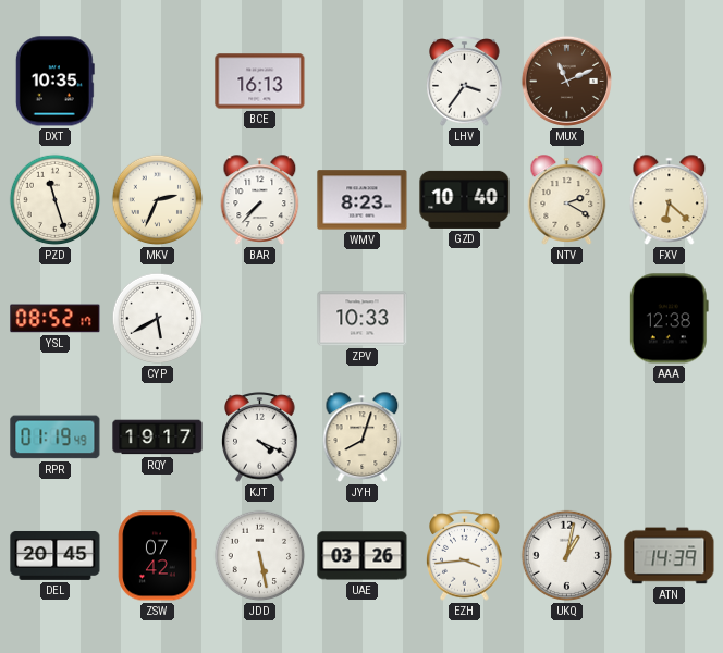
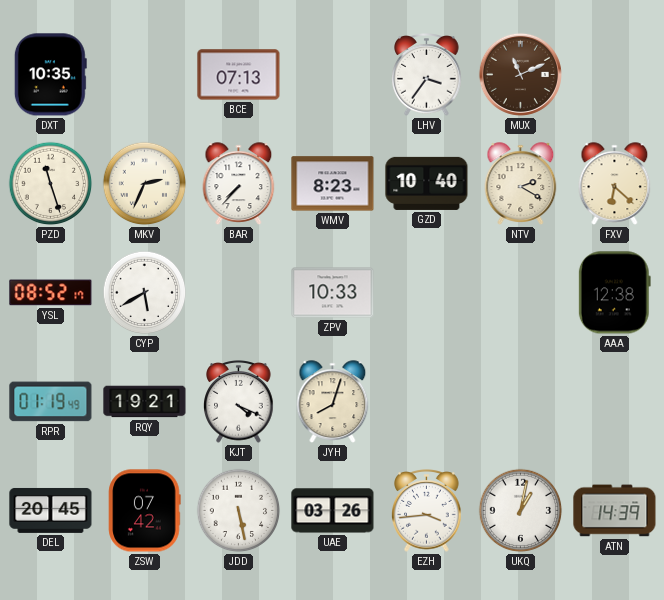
BCE: 16:13 -> 07:13
RQY: 19:17 -> 19:21
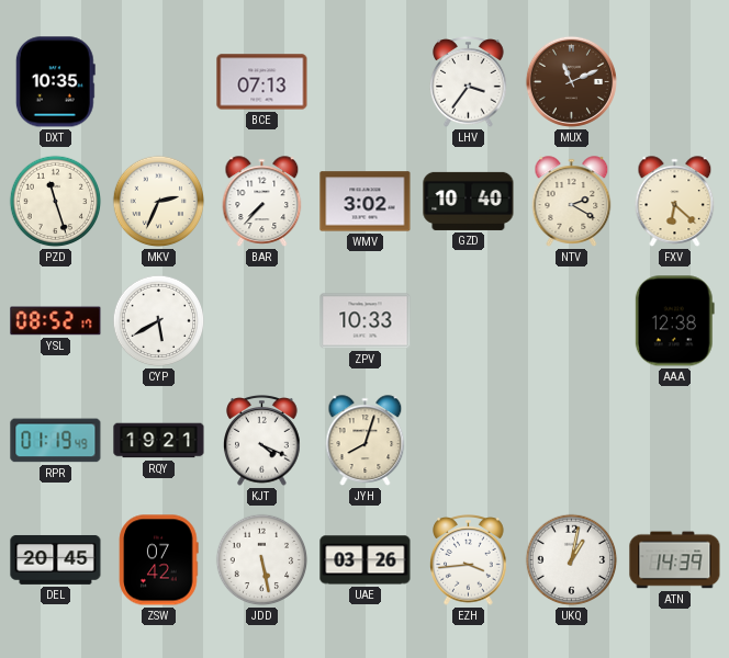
WMV: 8:23 -> 3:02
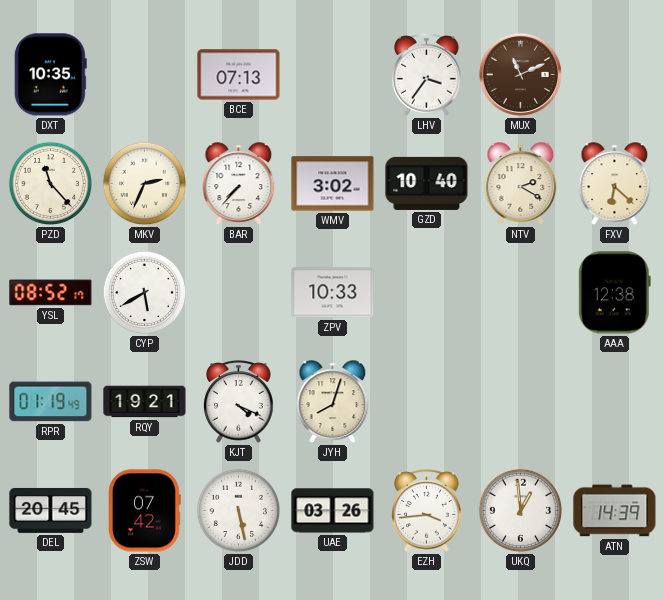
PZD: 11:27 -> 11:23
UKQ: 1:02 -> 12:59
